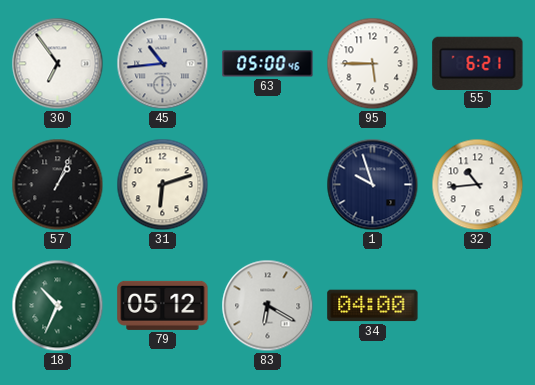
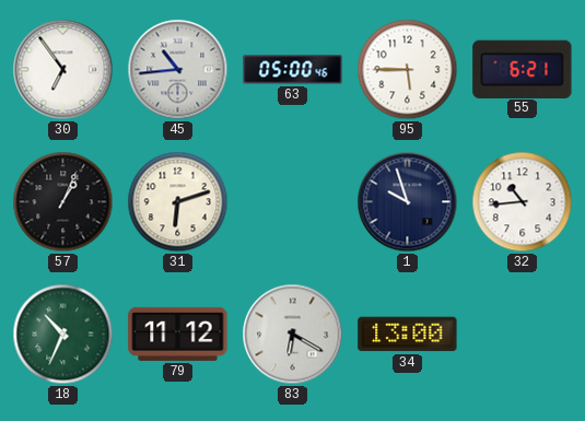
79: 05:12 -> 11:12
34: 04:00 -> 13:00
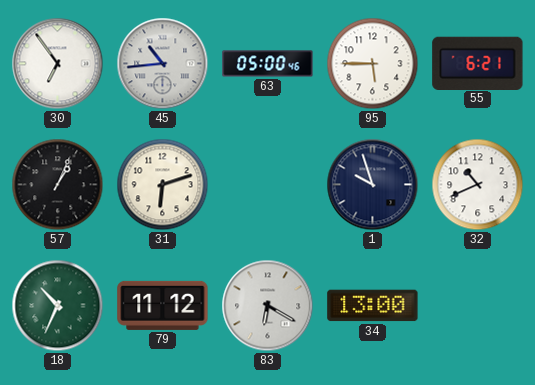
32: 10:44 -> 10:41
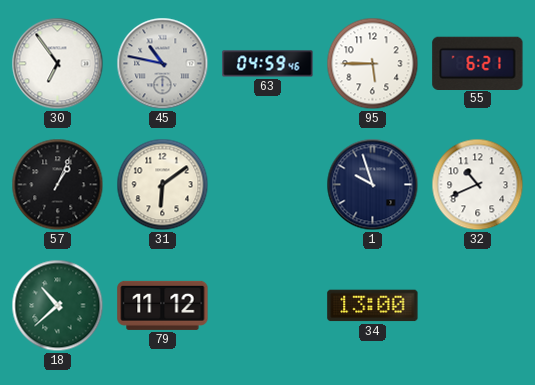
45: 10:44 -> 10:47
63: 05:00 -> 04:59
31: 6:12 -> 6:09
18: 10:34 -> 10:38
83: 6:20 -> none
